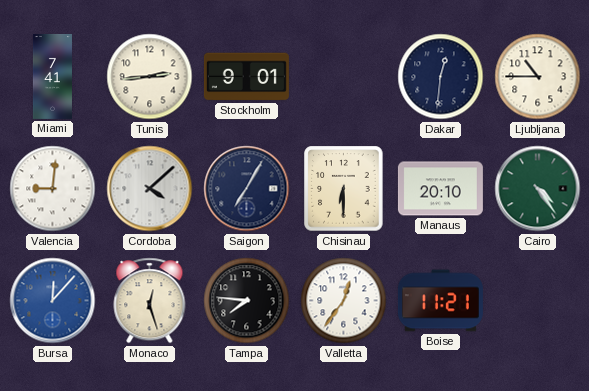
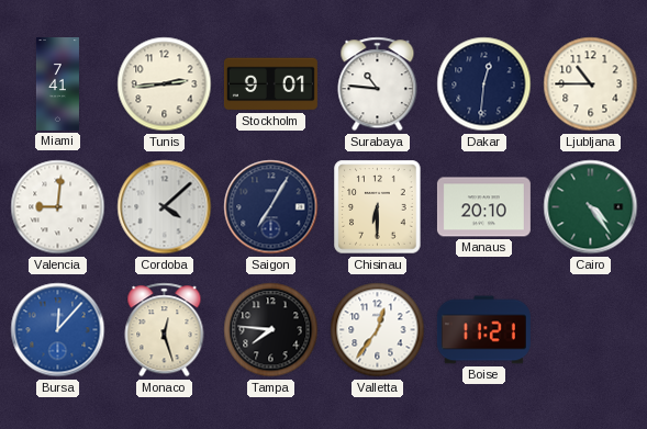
Surabaya: none -> 10:46
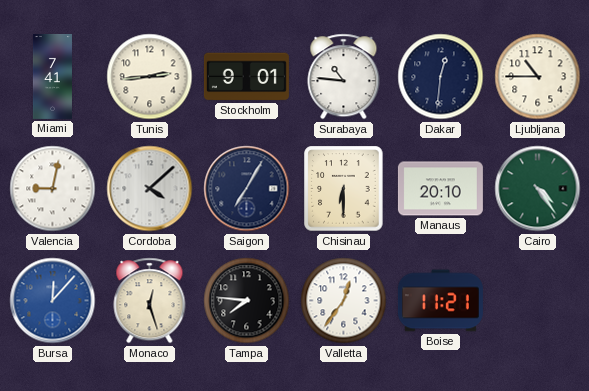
Valencia: 9:01 -> 9:02
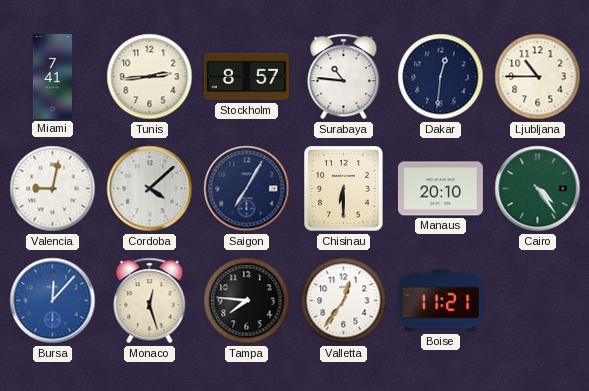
Stockholm: 9:01 -> 8:57
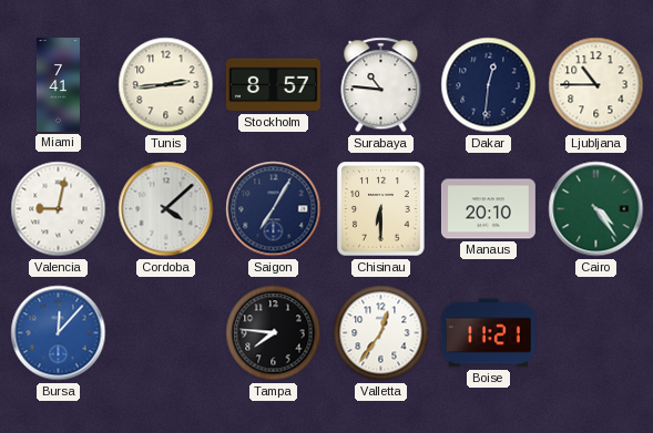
Monaco: 12:27 -> none
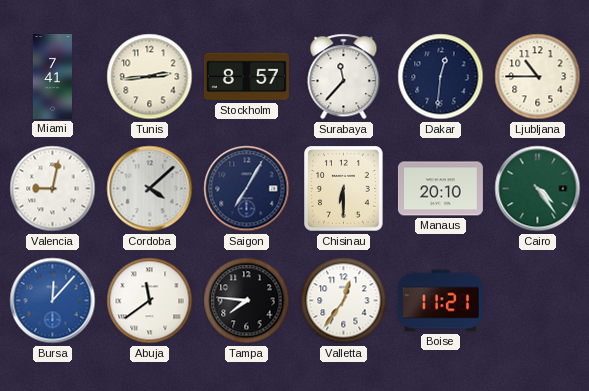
Surabaya: 10:46 -> 11:37
Abuja: none -> 11:39
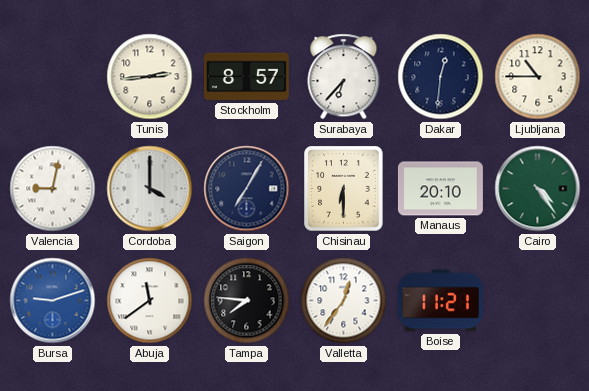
Miami: 7:41 -> none
Surabaya: 11:37 -> 6:37
Cordoba: 4:08 -> 4:00
Bursa: 12:07 -> 9:12
